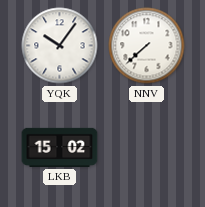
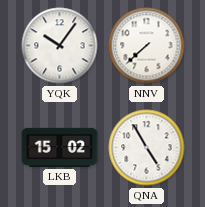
QNA: none -> 4:55
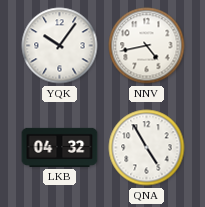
NNV: 7:38 -> 4:43
LKB: 15:02 -> 04:32
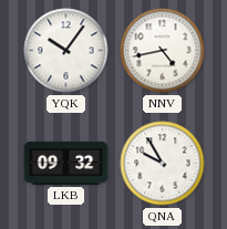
LKB: 04:32 -> 09:32
QNA: 4:55 -> 9:55
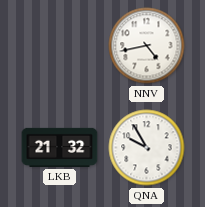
YQK: 10:06 -> none
LKB: 09:32 -> 21:32
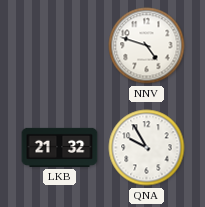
NNV: 4:43 -> 4:48
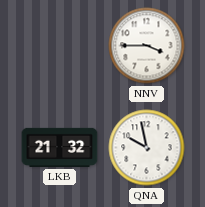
NNV: 4:48 -> 3:45
QNA: 9:55 -> 9:58
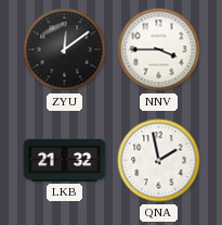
ZYU: none -> 12:09
QNA: 9:58 -> 1:58
